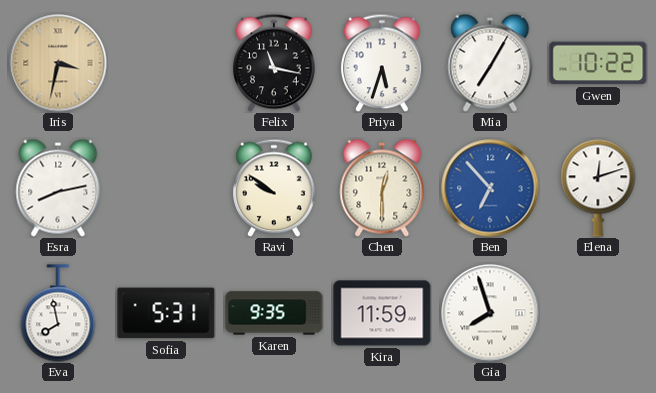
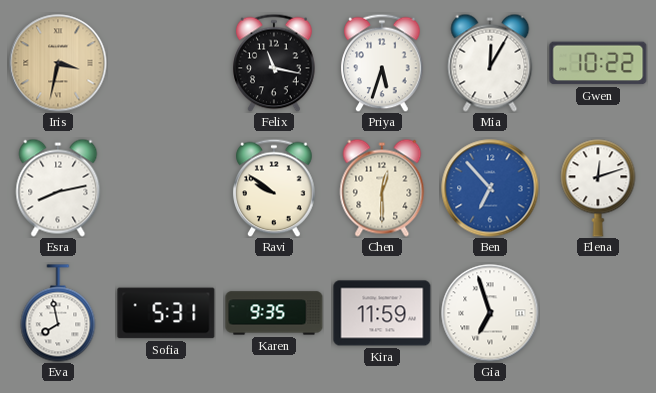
Mia: 7:05 -> 12:05
Gia: 7:57 -> 6:57
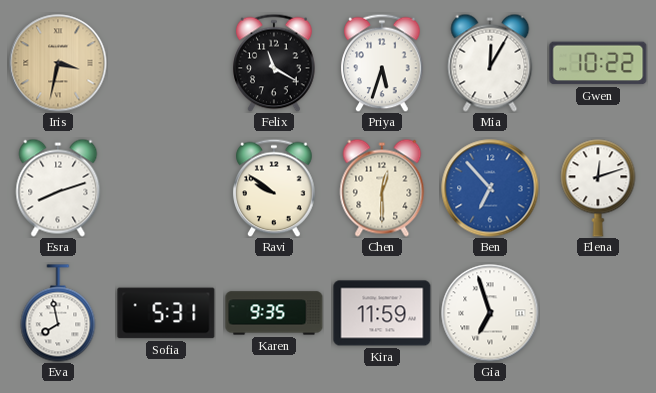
Felix: 11:17 -> 11:20
Esra: 8:13 -> 8:12
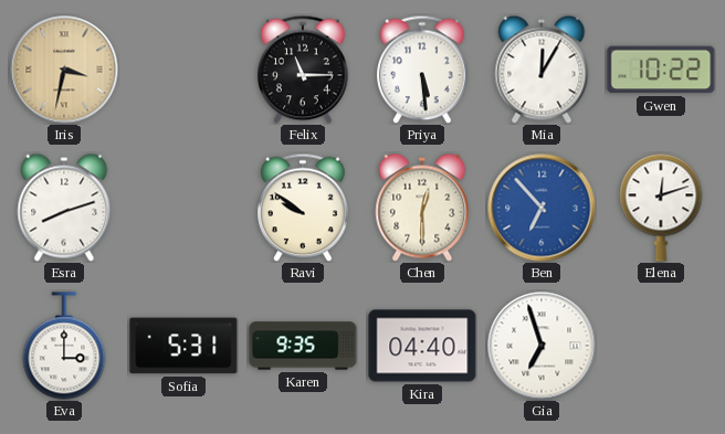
Felix: 11:20 -> 11:15
Priya: 5:33 -> 5:29
Eva: 7:58 -> 3:00
Kira: 11:59 -> 04:40
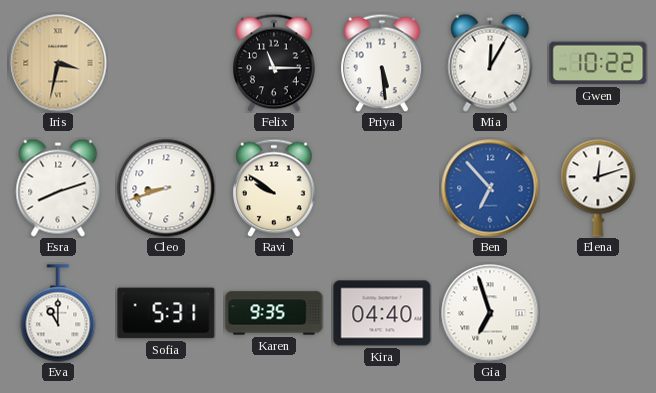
Cleo: none -> 8:42
Chen: 12:30 -> none
Eva: 3:00 -> 11:00
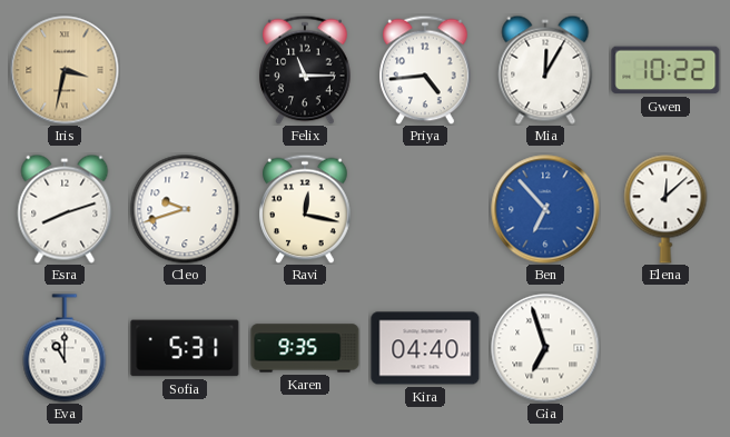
Priya: 5:29 -> 4:44
Cleo: 8:42 -> 9:42
Ravi: 9:51 -> 12:17
Elena: 12:12 -> 12:08
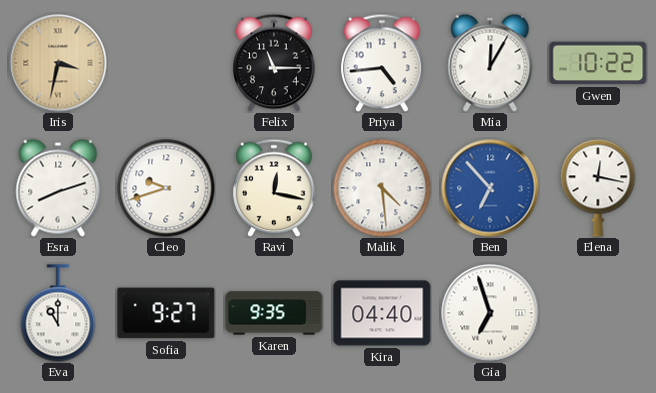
Malik: none -> 4:29
Elena: 12:08 -> 12:17
Sofia: 5:31 -> 9:27
